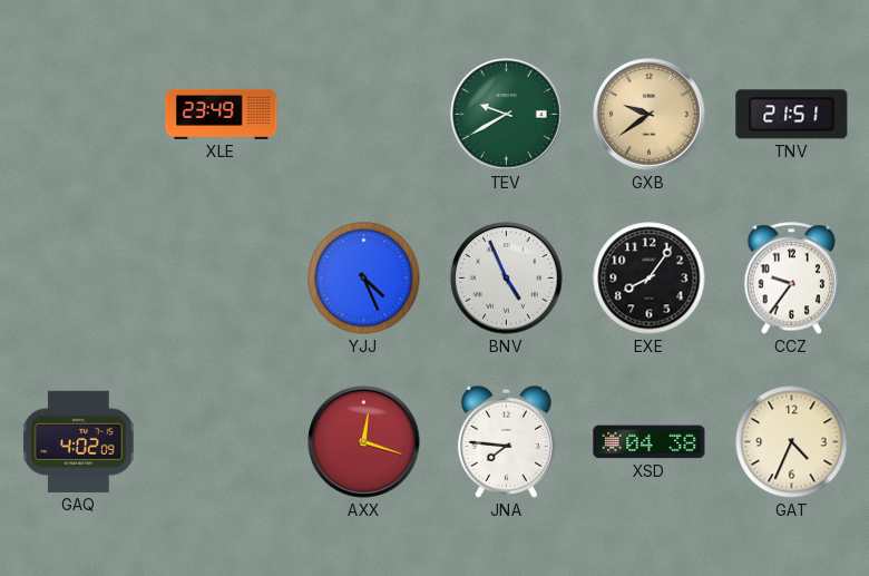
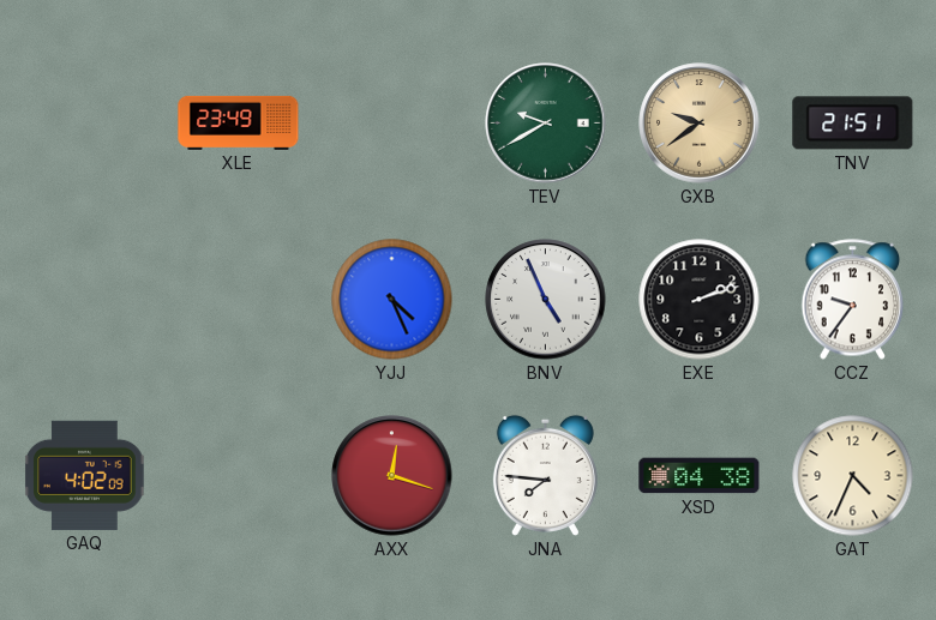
EXE: 8:06 -> 2:12
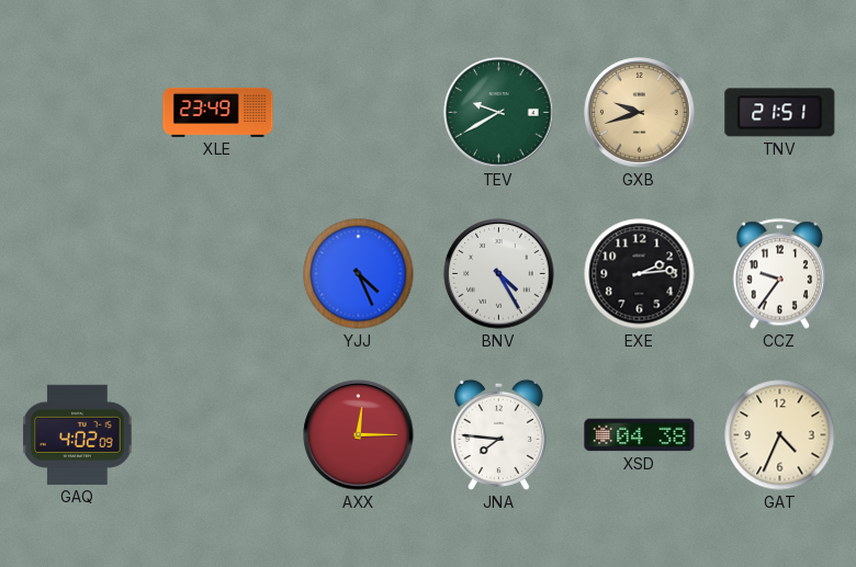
GXB: 9:39 -> 9:42
BNV: 4:56 -> 4:25
EXE: 2:12 -> 2:14
AXX: 12:18 -> 12:15
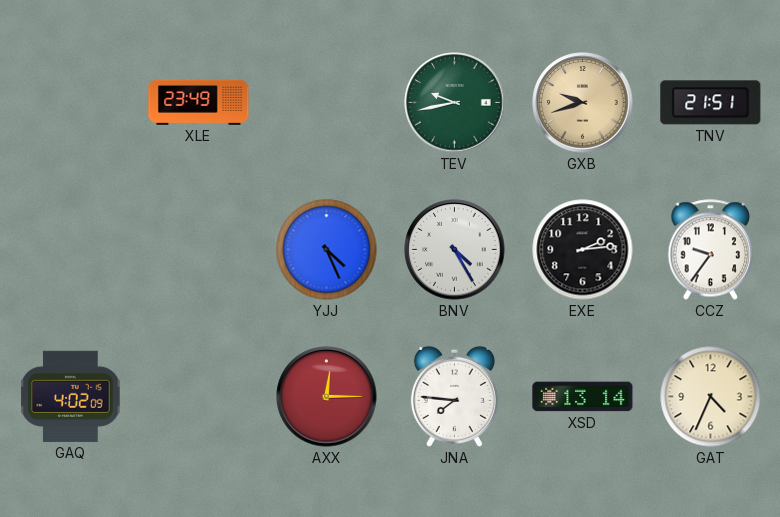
TEV: 9:40 -> 9:43
XSD: 04:38 -> 13:14
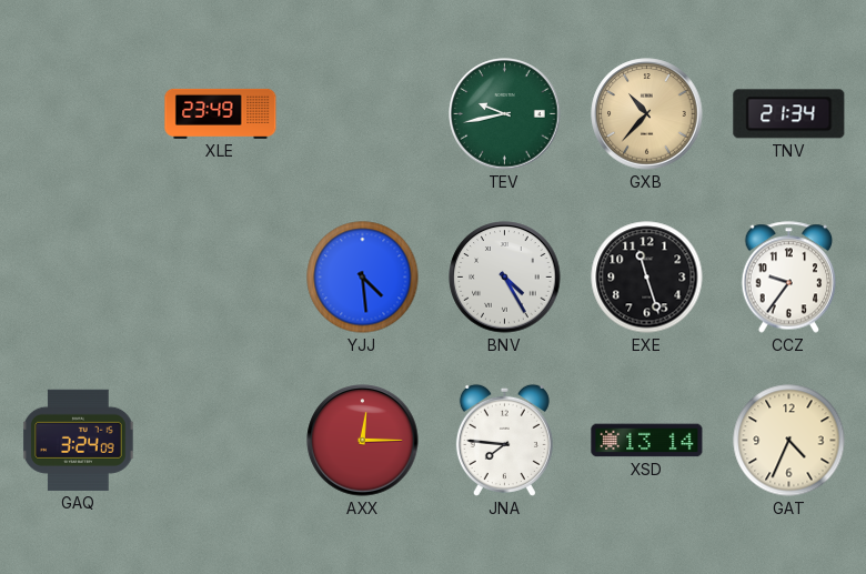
GXB: 9:42 -> 10:37
TNV: 21:51 -> 21:34
YJJ: 4:26 -> 4:29
EXE: 2:14 -> 11:27
GAQ: 4:02 -> 3:24
